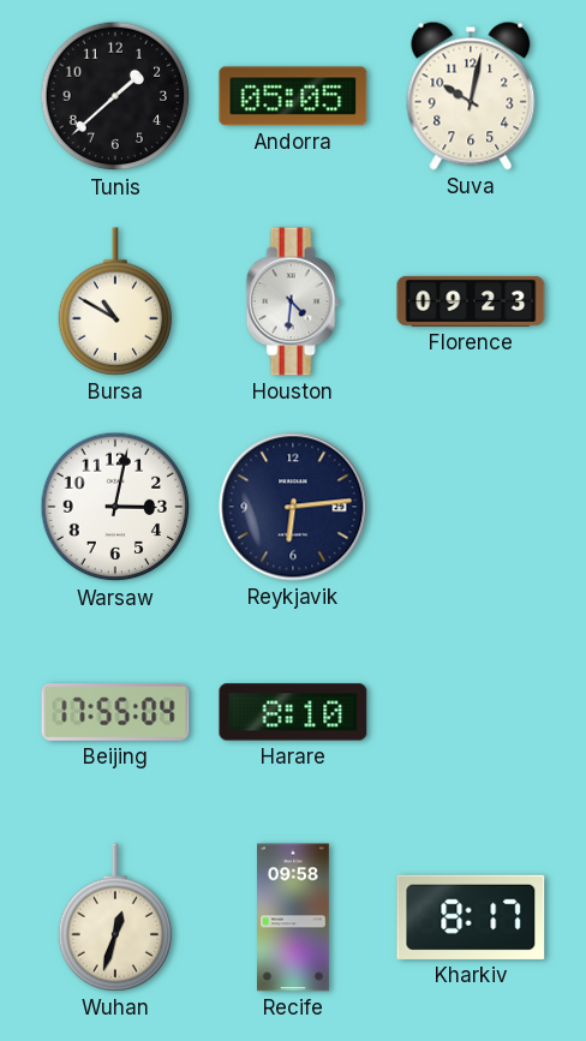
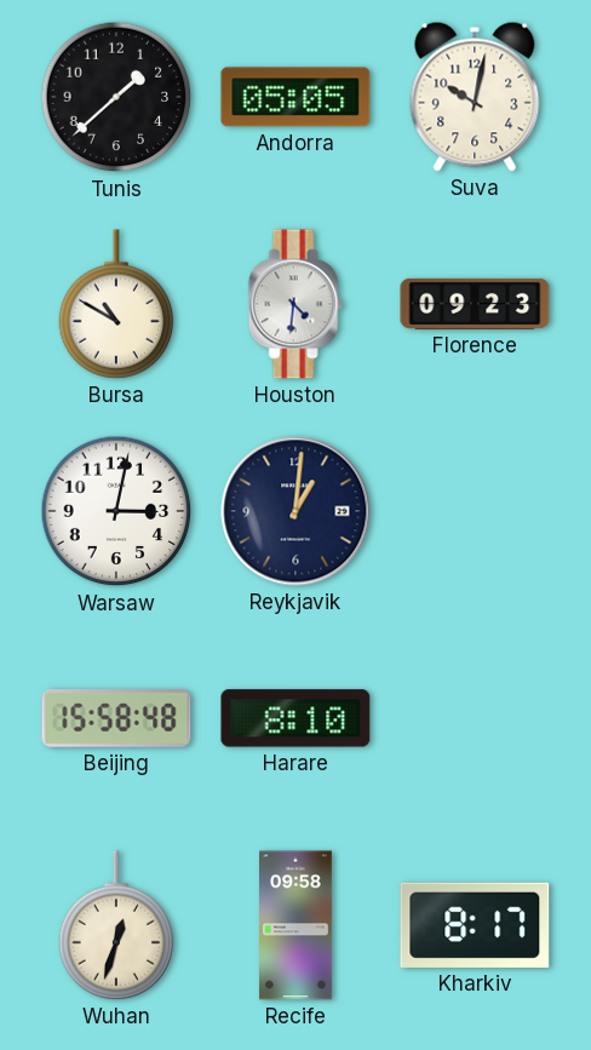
Reykjavik: 6:14 -> 1:01
Beijing: 17:55 -> 15:58
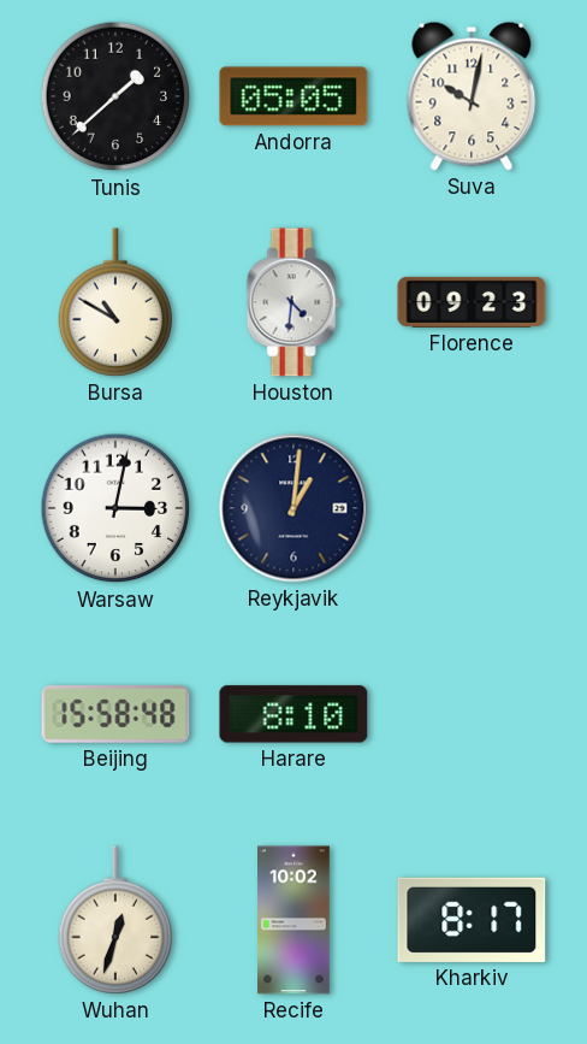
Recife: 09:58 -> 10:02
